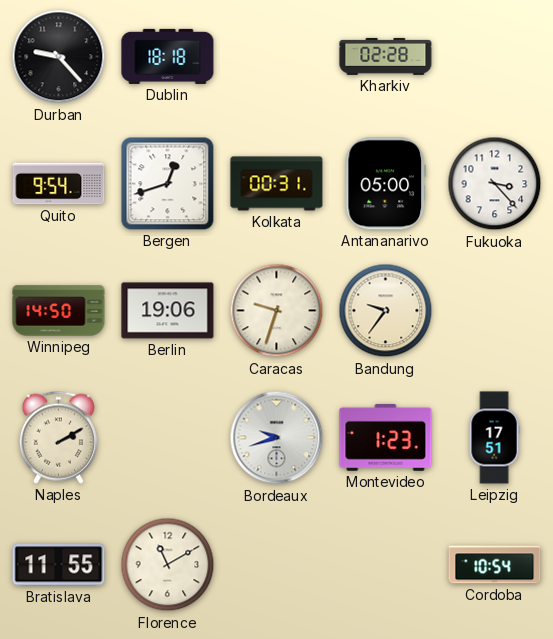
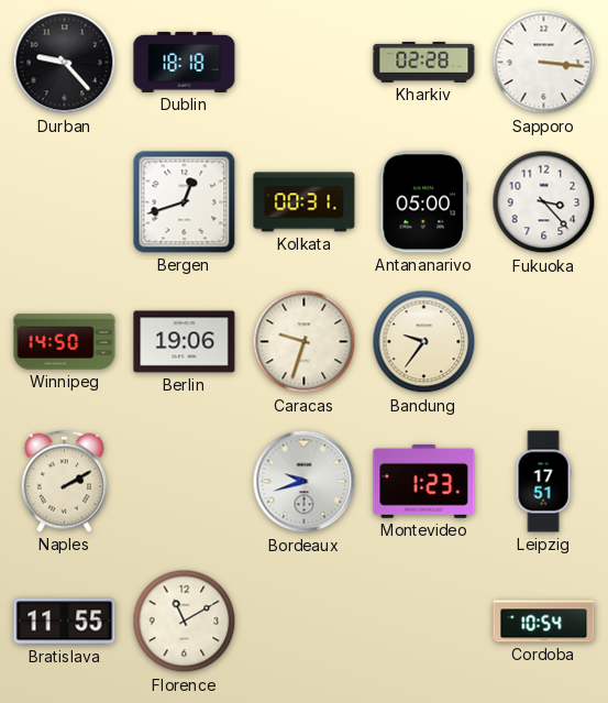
Sapporo: none -> 3:16
Quito: 9:54 -> none
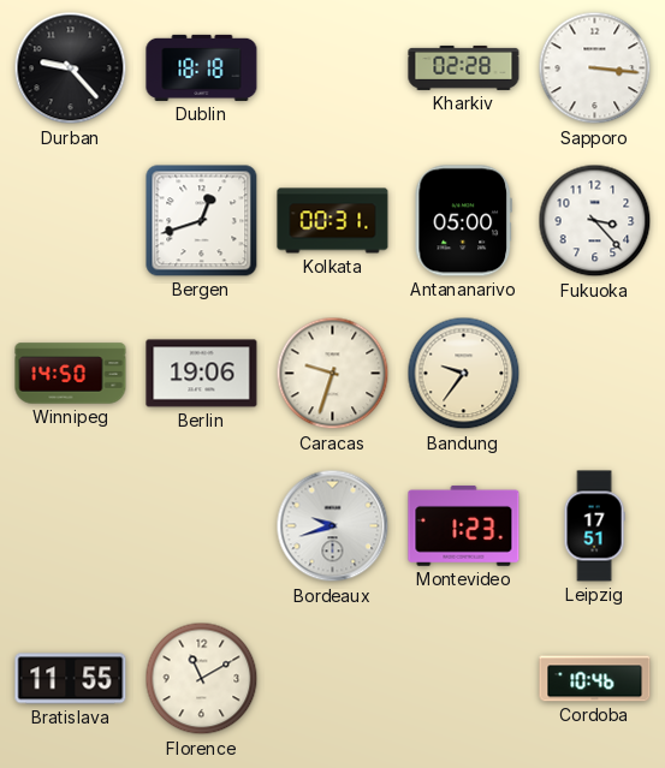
Naples: 2:10 -> none
Cordoba: 10:54 -> 10:46
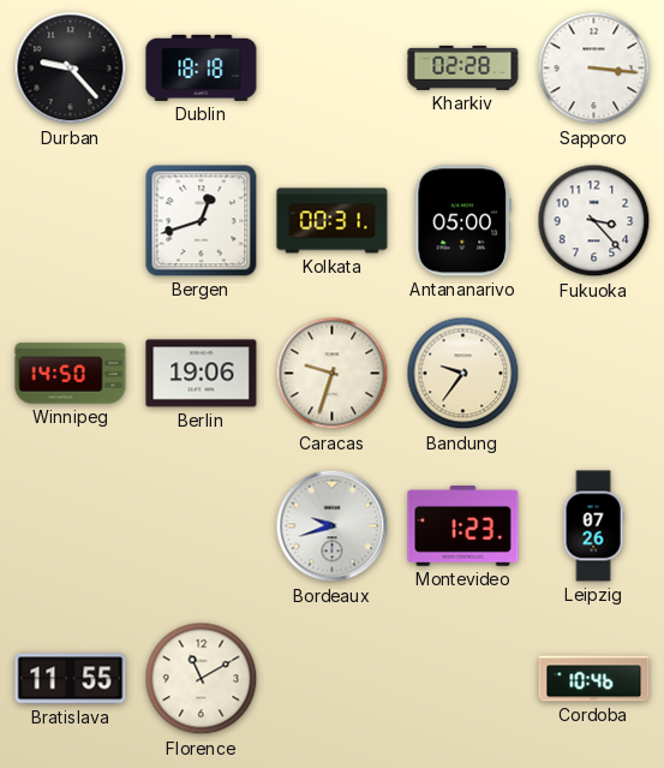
Leipzig: 17:51 -> 07:26
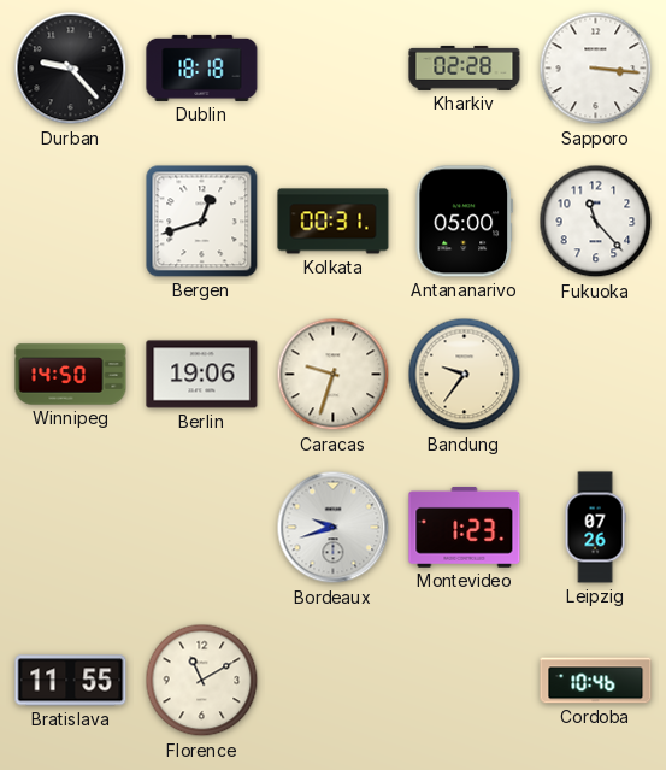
Fukuoka: 3:23 -> 11:23
